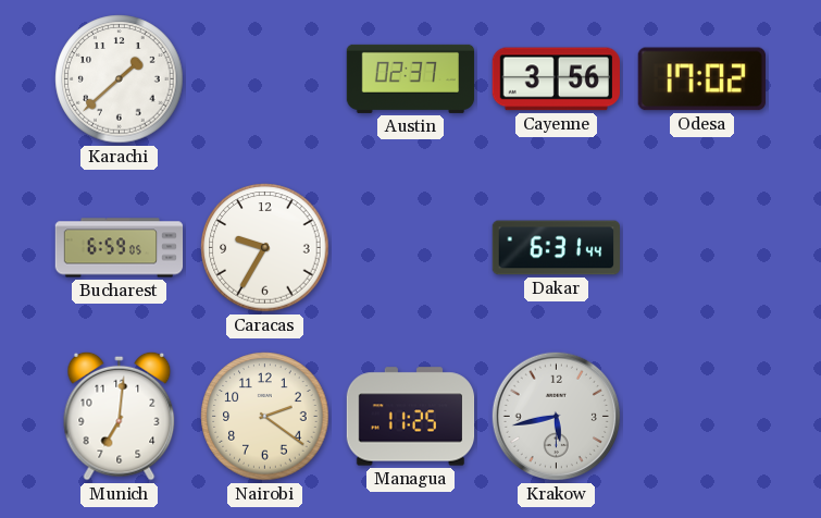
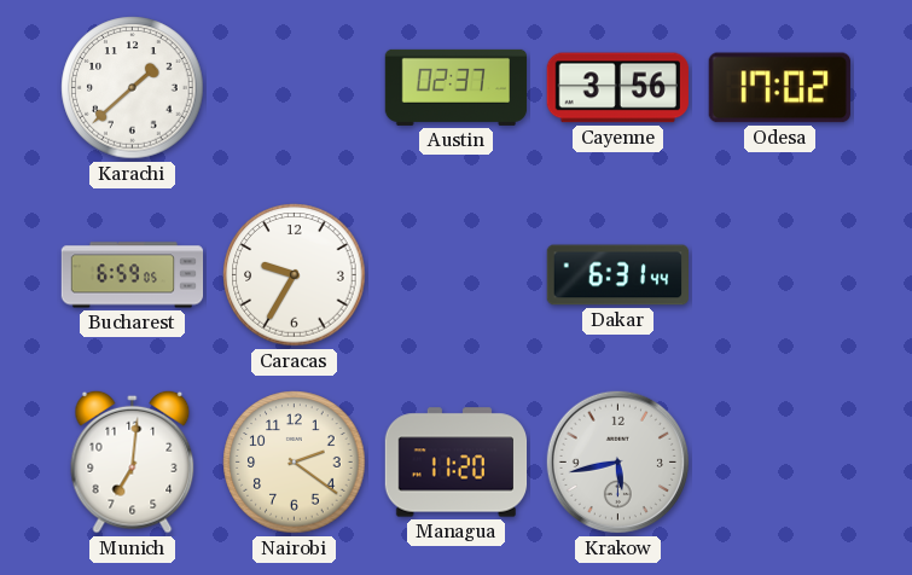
Managua: 11:25 -> 11:20
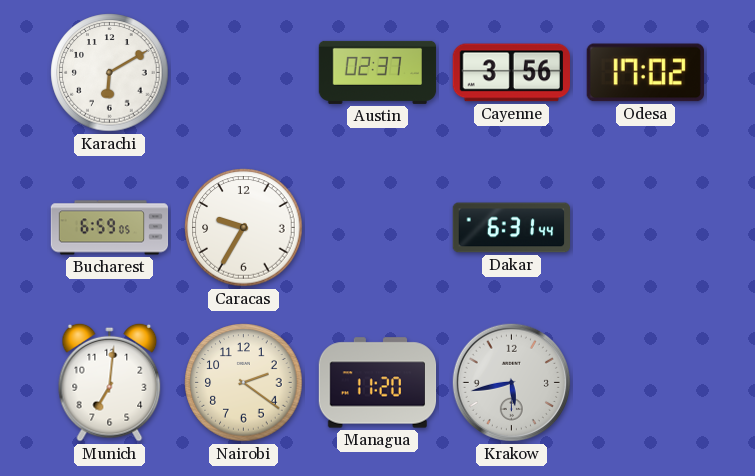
Karachi: 1:38 -> 6:10
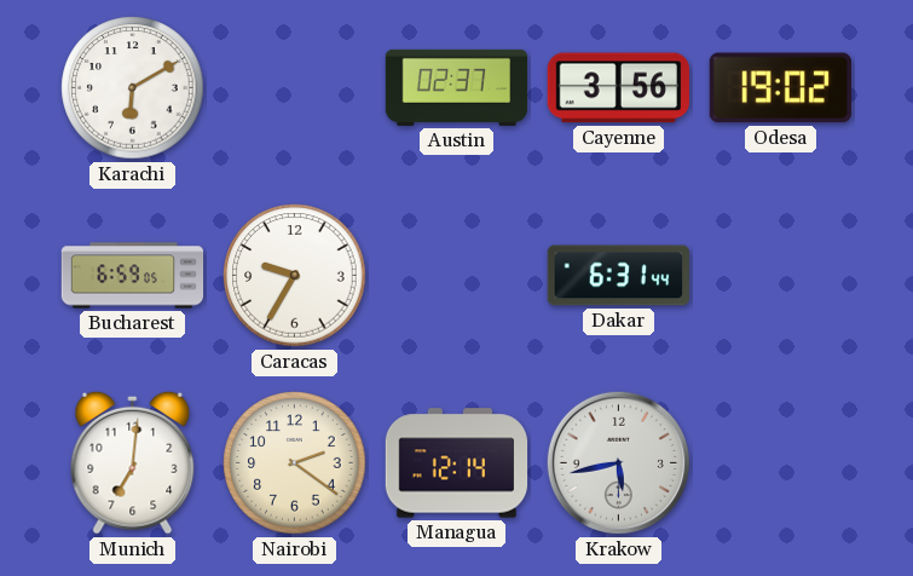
Odesa: 17:02 -> 19:02
Managua: 11:20 -> 12:14
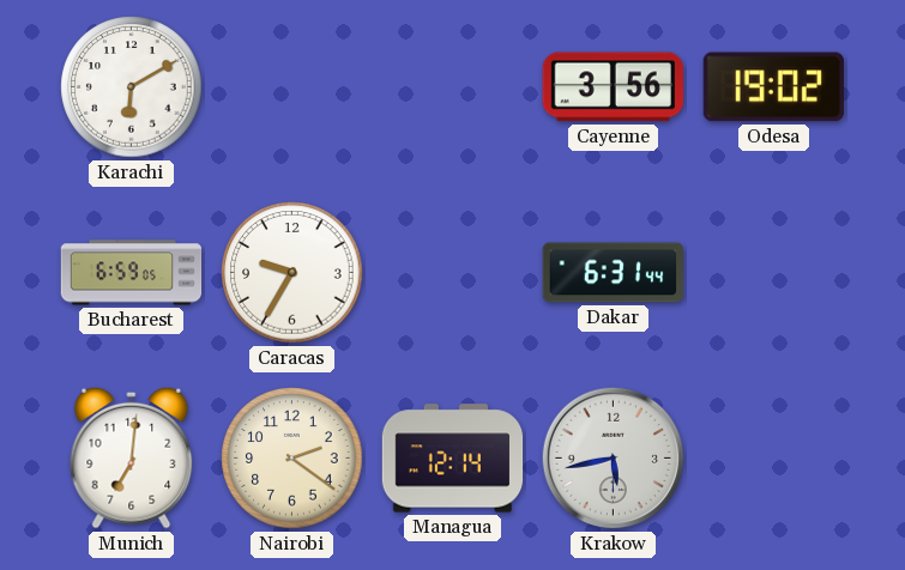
Austin: 02:37 -> none
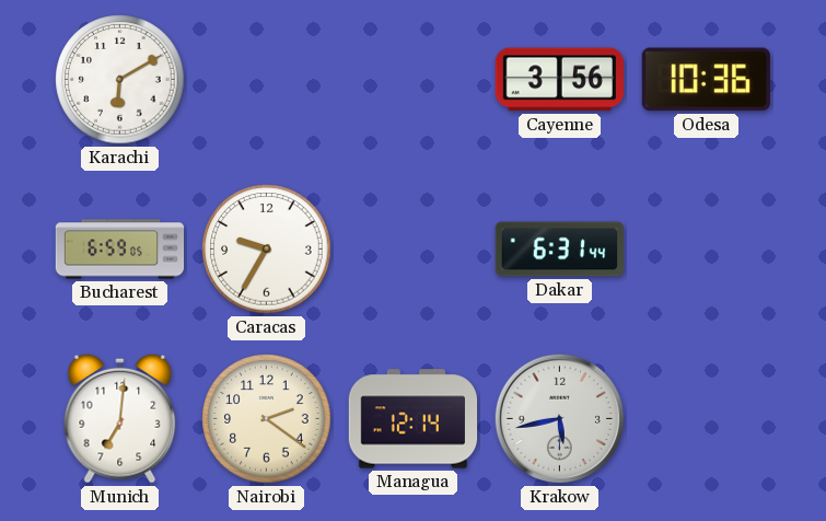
Odesa: 19:02 -> 10:36
